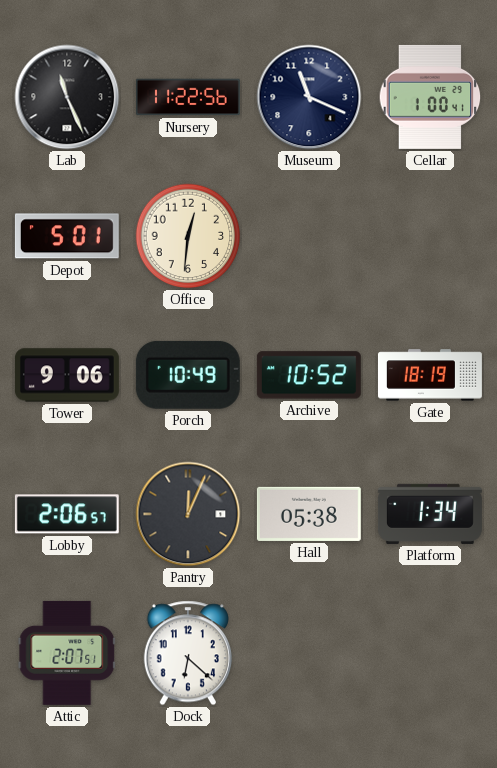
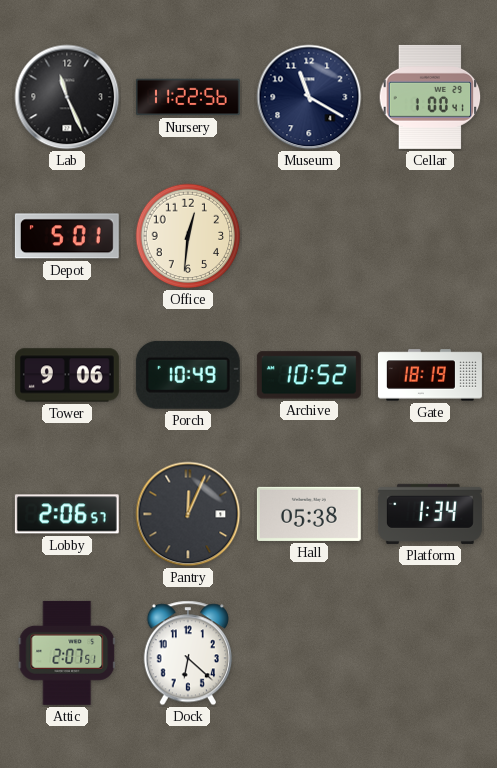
Museum: 11:19 -> 11:20
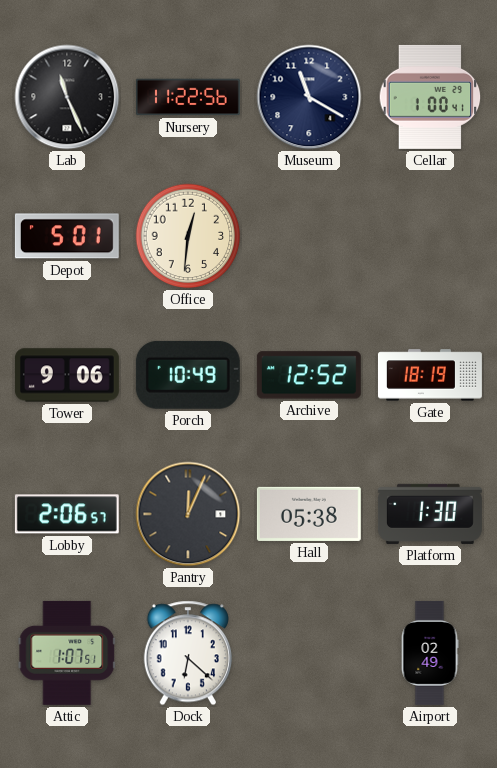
Archive: 10:52 -> 12:52
Platform: 1:34 -> 1:30
Attic: 2:07 -> 1:07
Airport: none -> 02:49
